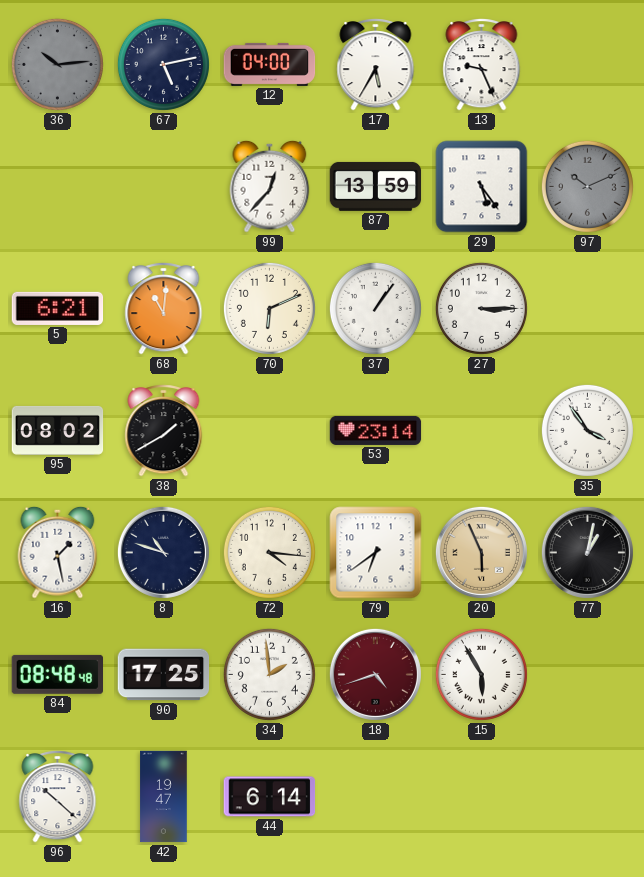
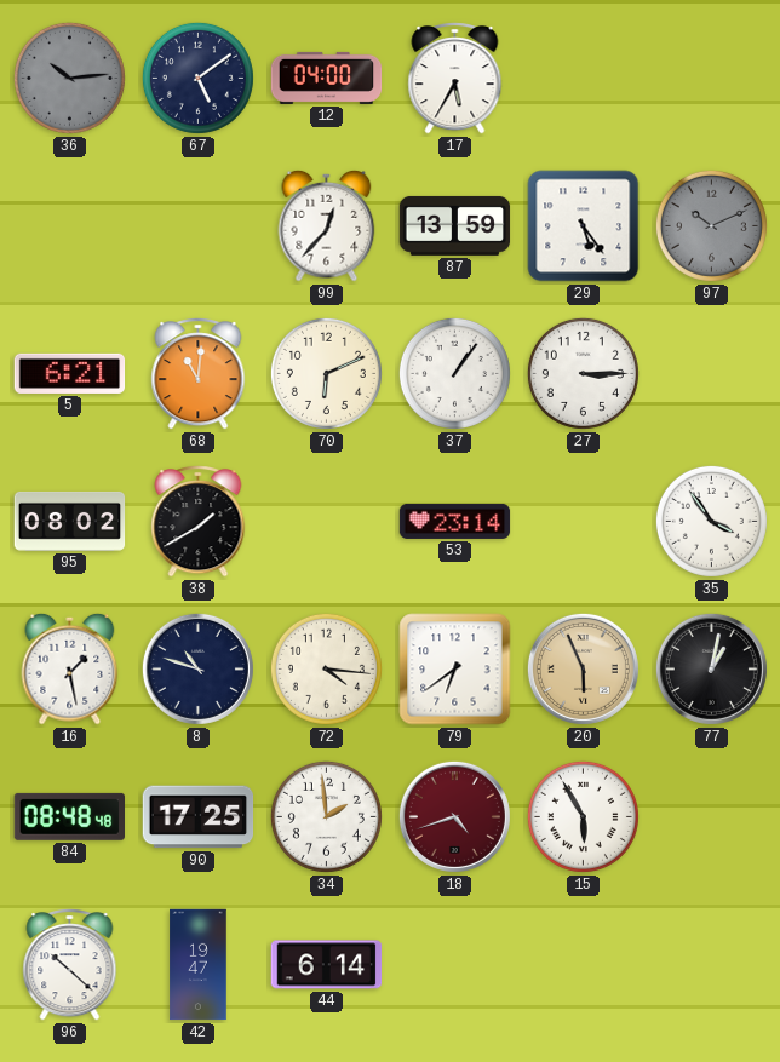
67: 5:13 -> 5:09
13: 9:26 -> none
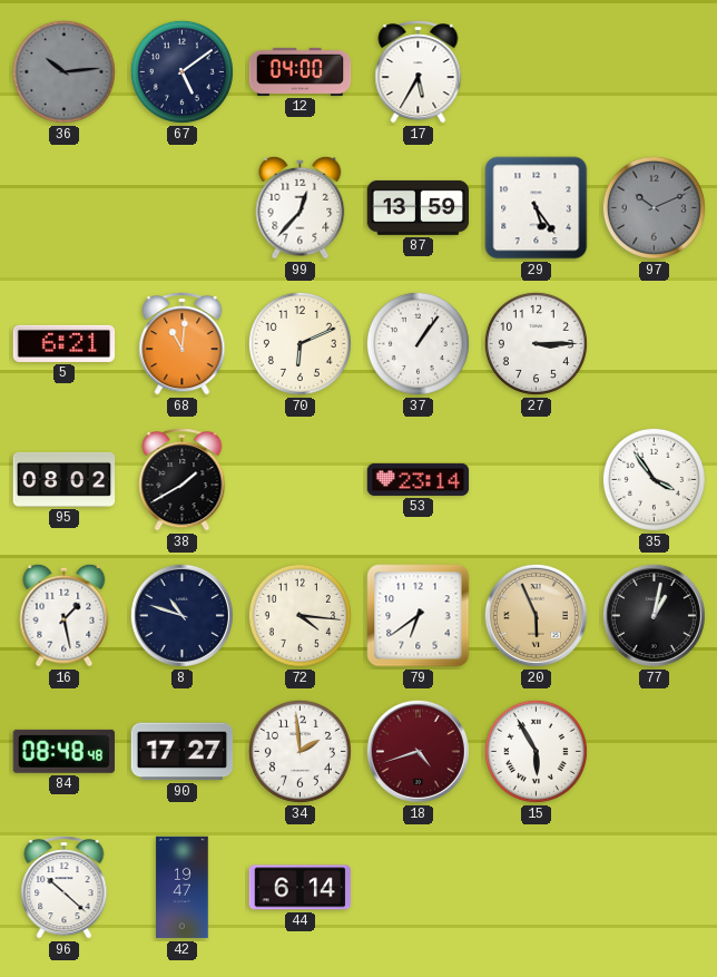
90: 17:25 -> 17:27
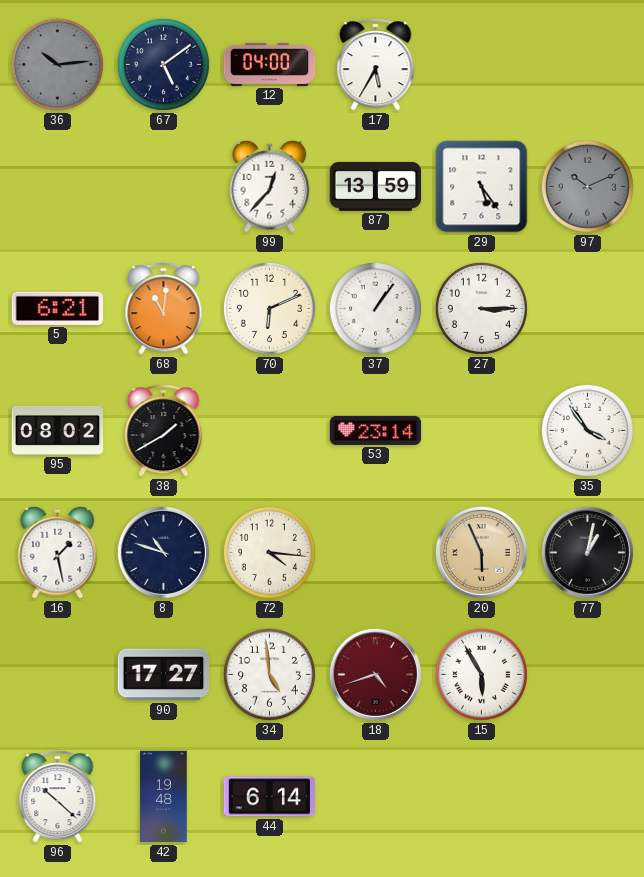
79: 6:39 -> none
84: 08:48 -> none
34: 1:59 -> 4:59
42: 19:47 -> 19:48
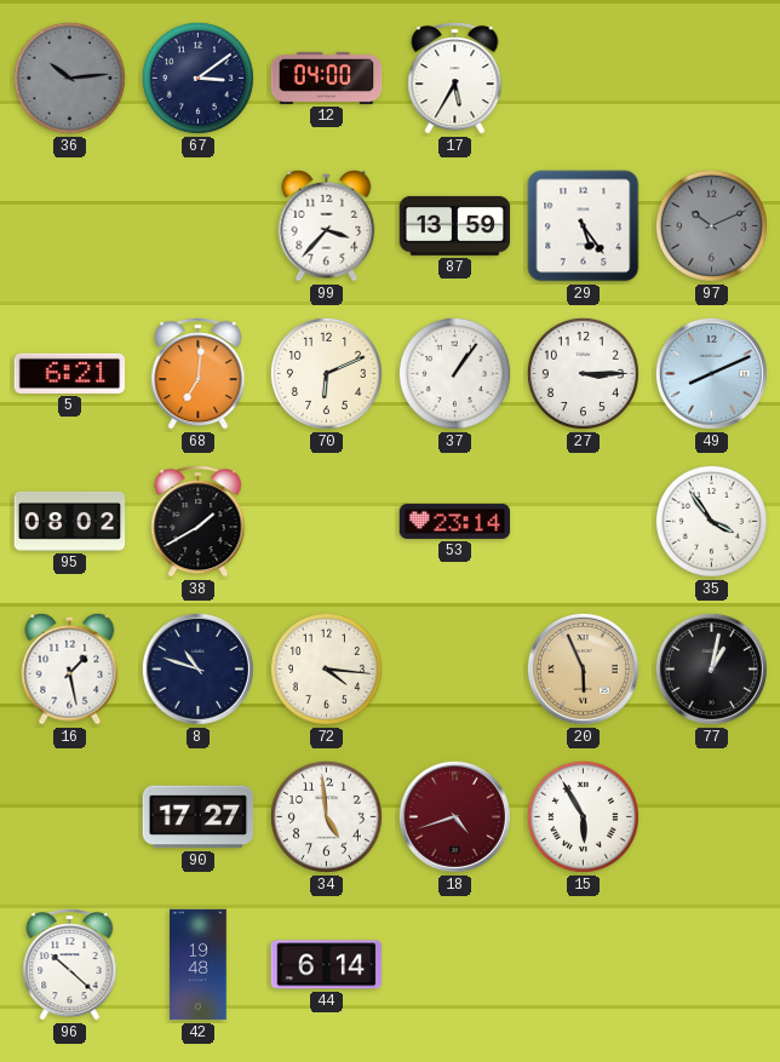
67: 5:09 -> 3:09
99: 12:37 -> 3:37
68: 11:01 -> 7:01
49: none -> 8:11
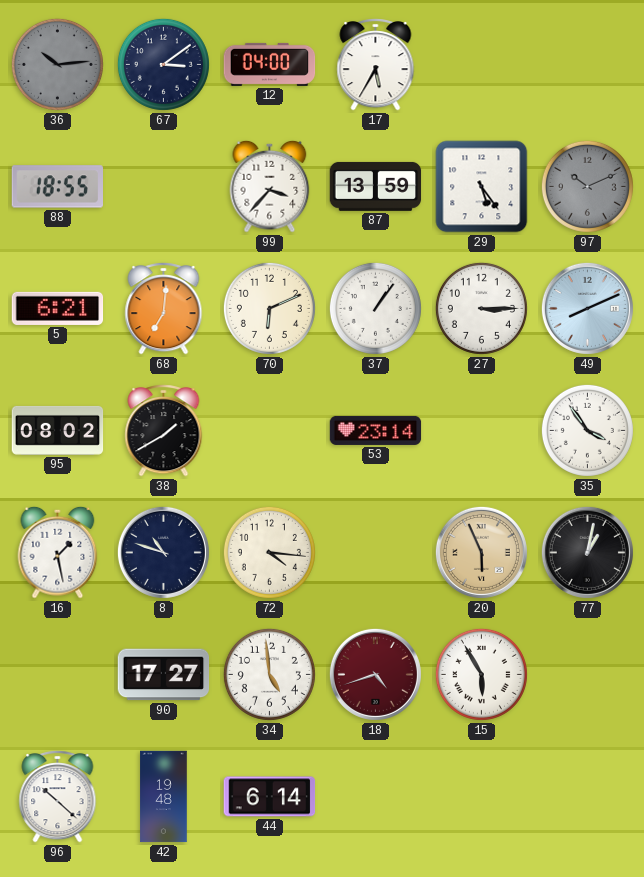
88: none -> 18:55
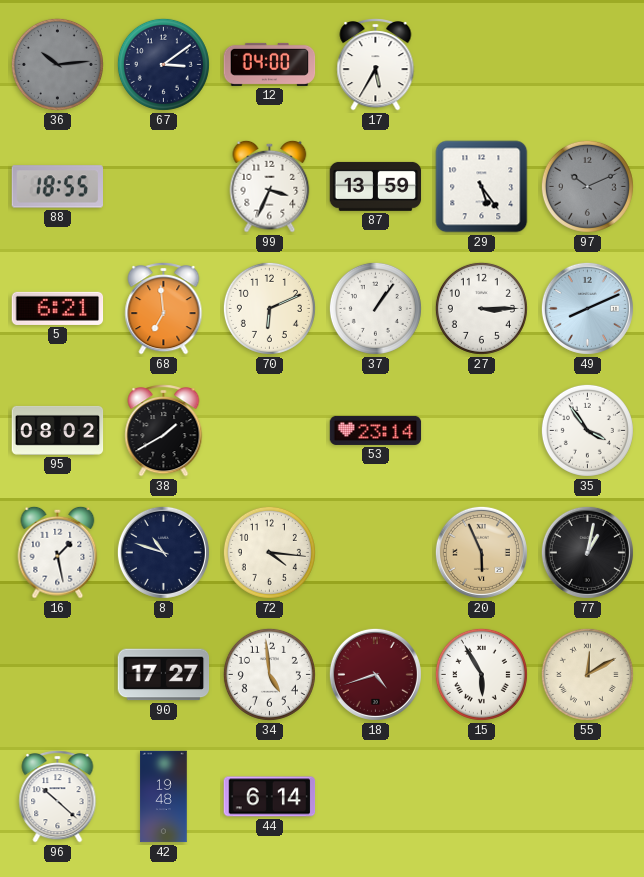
99: 3:37 -> 3:34
68: 7:01 -> 6:59
55: none -> 12:10
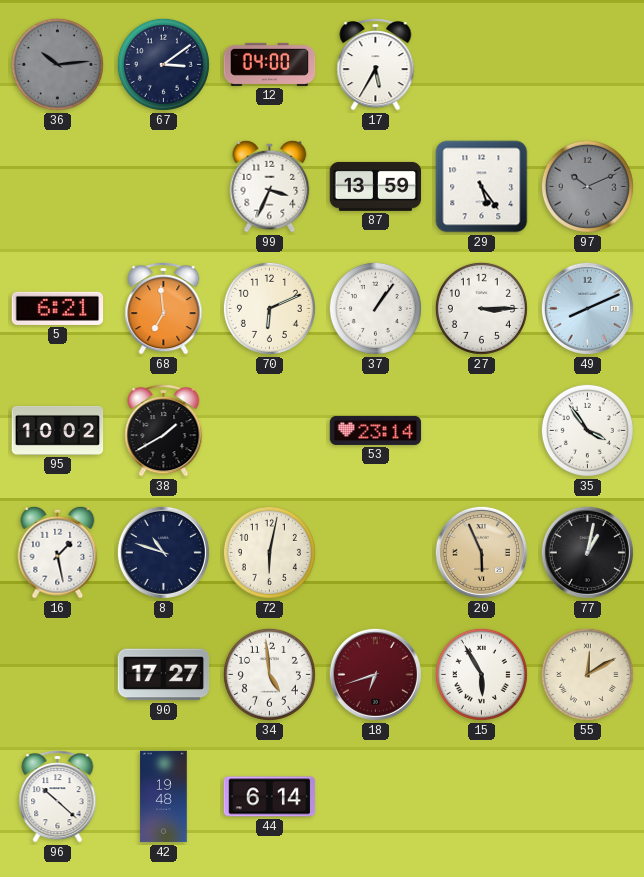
88: 18:55 -> none
95: 08:02 -> 10:02
72: 4:16 -> 6:02
18: 4:42 -> 6:42
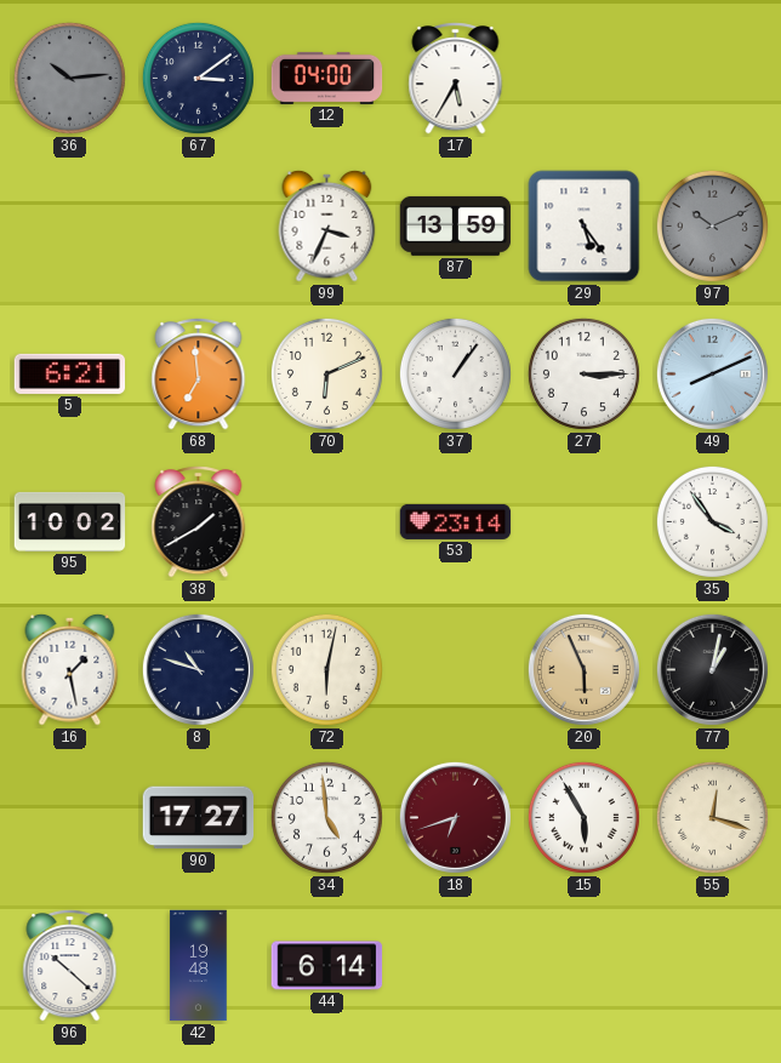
55: 12:10 -> 12:18
